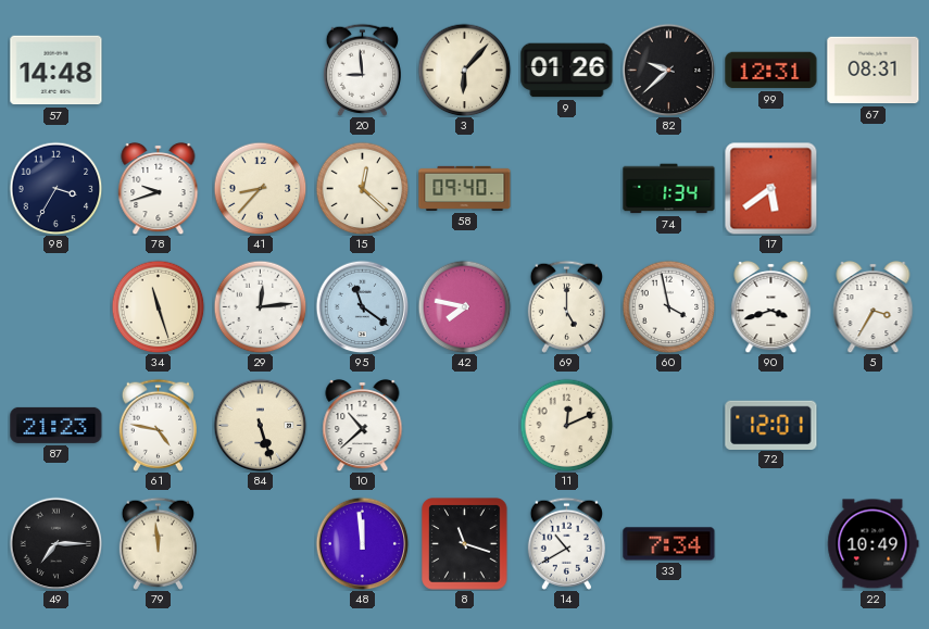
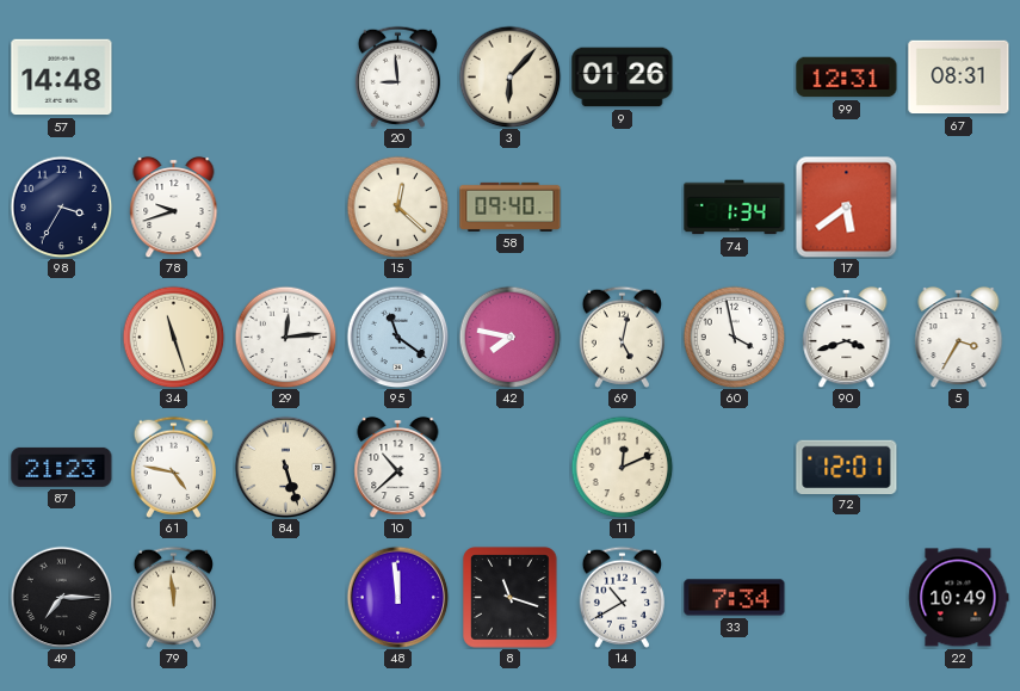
82: 9:38 -> none
41: 8:37 -> none
69: 5:00 -> 5:02
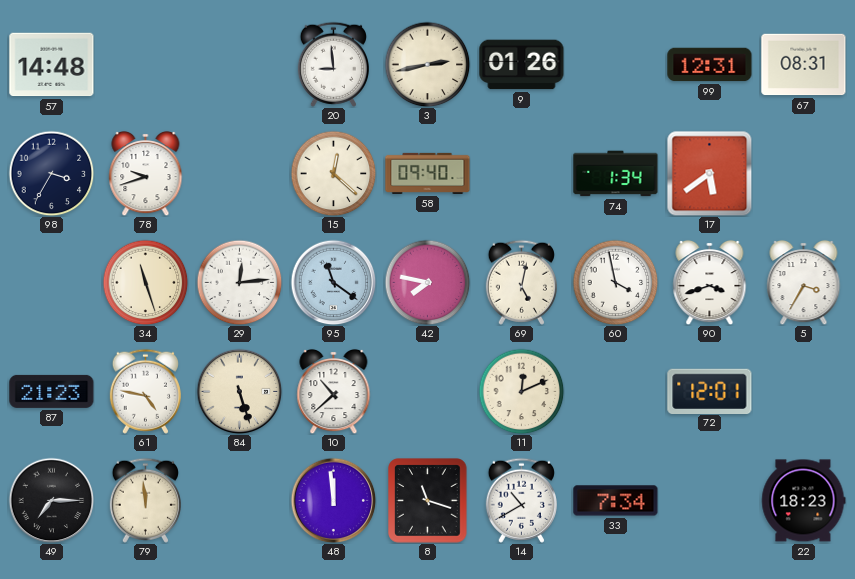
3: 6:07 -> 2:43
22: 10:49 -> 18:23
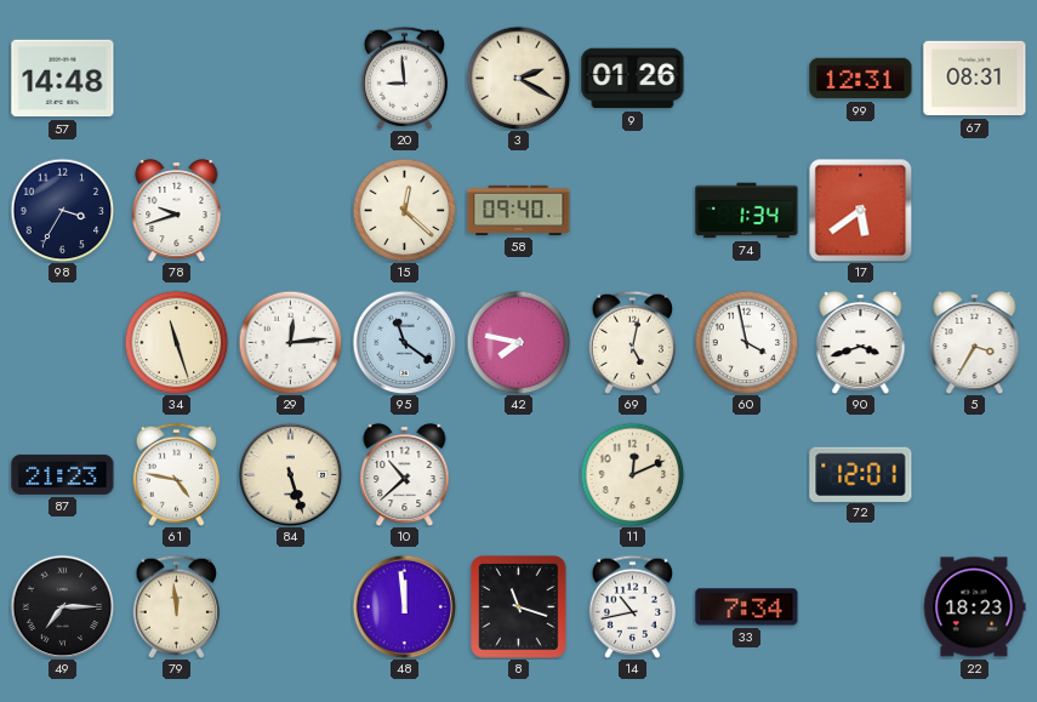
3: 2:43 -> 2:20
14: 10:40 -> 10:43
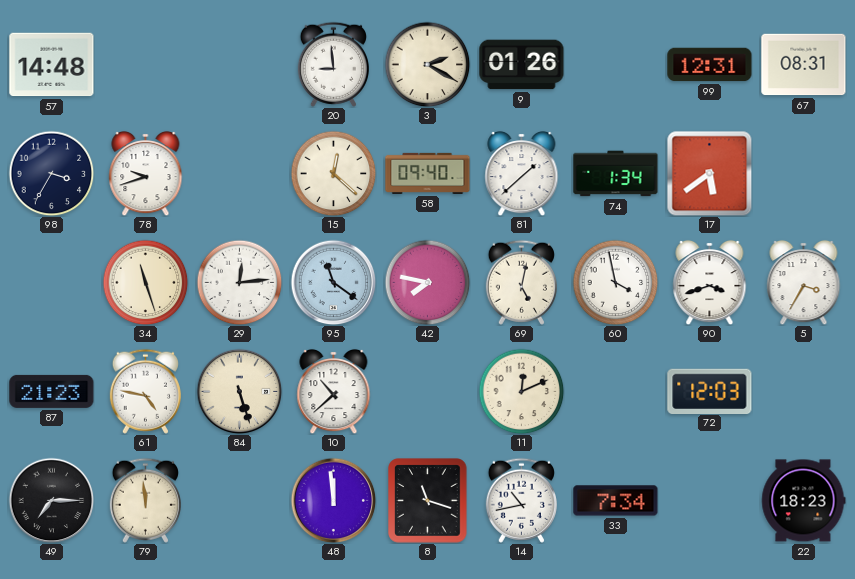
81: none -> 1:38
72: 12:01 -> 12:03
